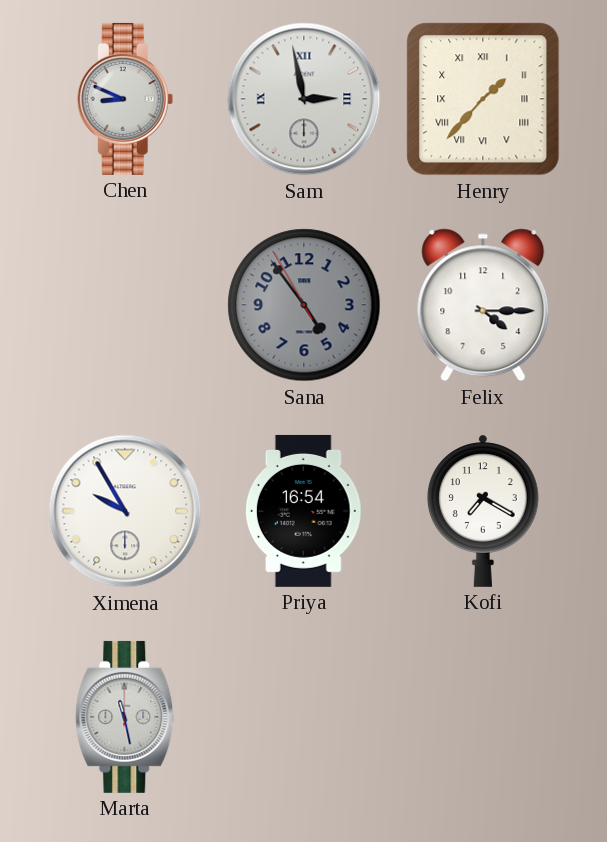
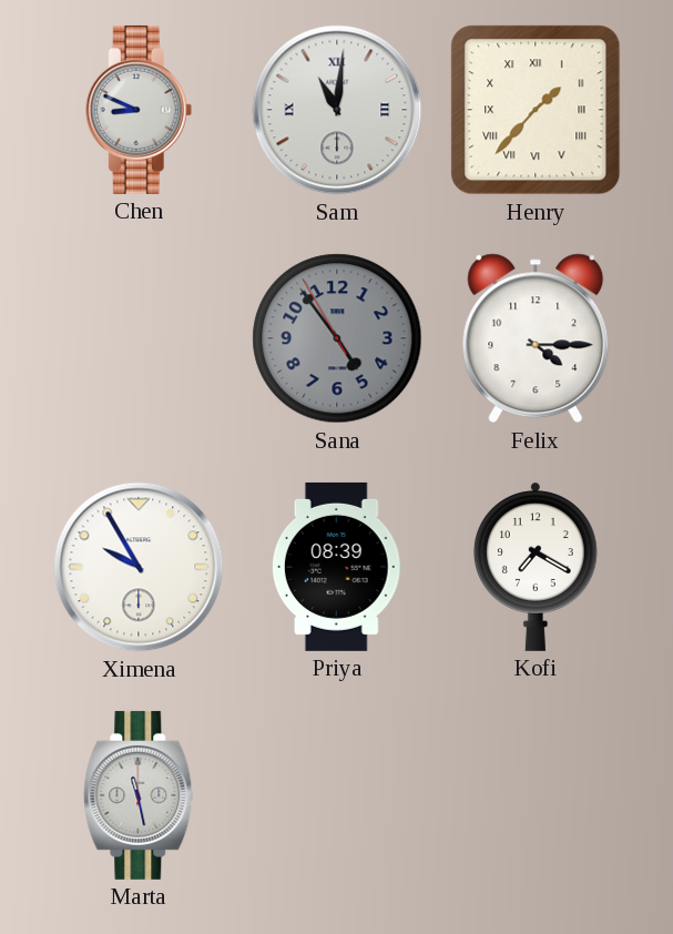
Sam: 2:58 -> 11:01
Priya: 16:54 -> 08:39
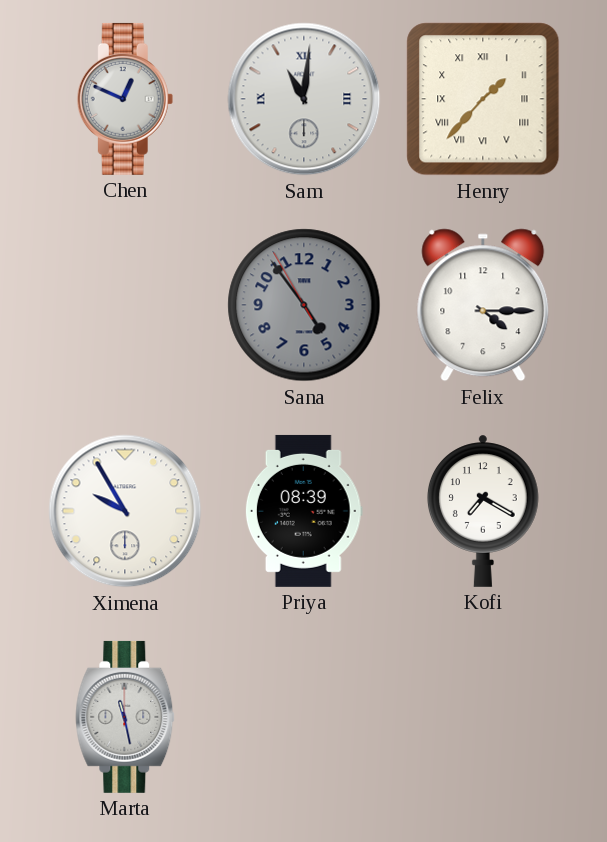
Chen: 8:49 -> 12:49
